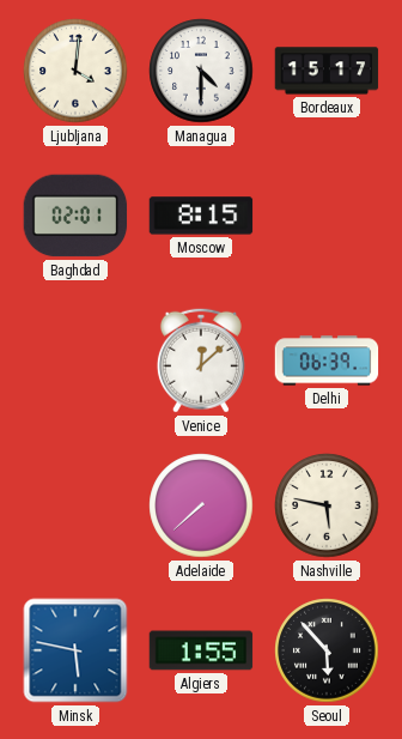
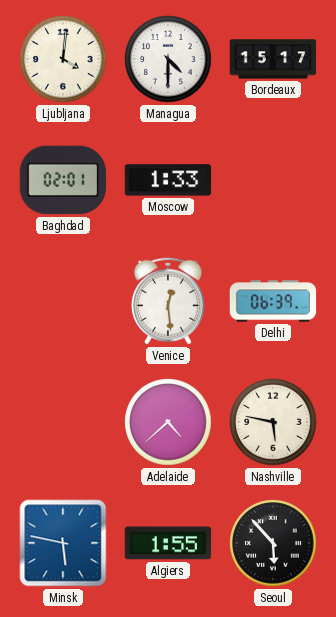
Moscow: 8:15 -> 1:33
Venice: 12:08 -> 12:29
Adelaide: 7:38 -> 4:38
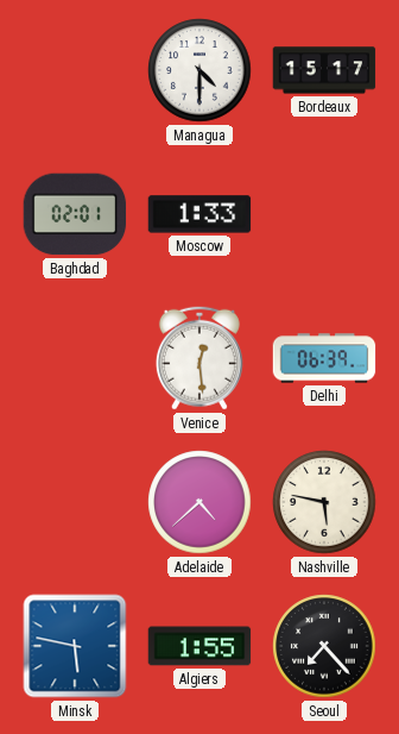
Ljubljana: 4:01 -> none
Seoul: 5:53 -> 7:23
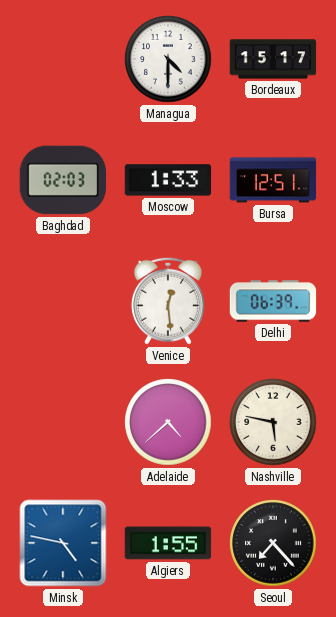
Baghdad: 02:01 -> 02:03
Bursa: none -> 12:51
Minsk: 5:47 -> 4:47
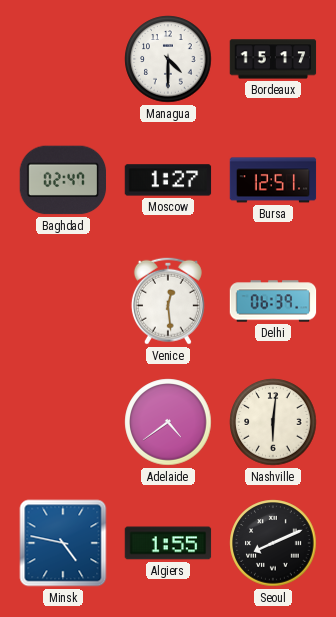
Baghdad: 02:03 -> 02:47
Moscow: 1:33 -> 1:27
Adelaide: 4:38 -> 4:39
Nashville: 5:47 -> 6:01
Seoul: 7:23 -> 8:11
